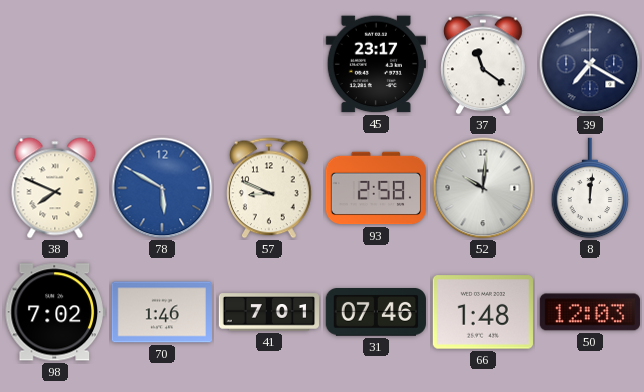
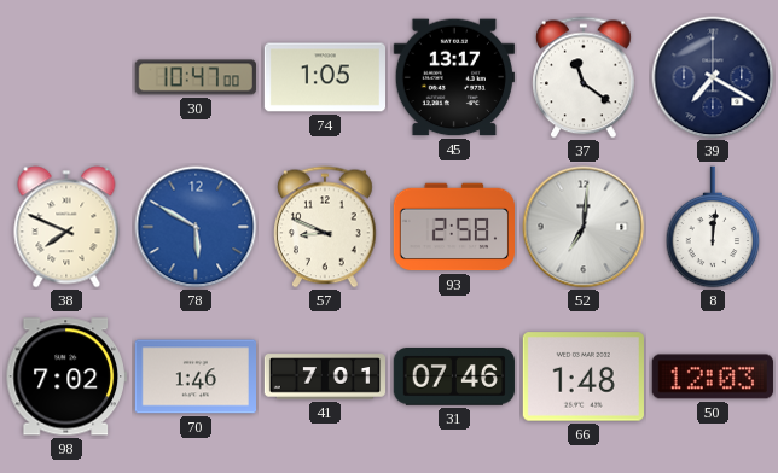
30: none -> 10:47
74: none -> 1:05
45: 23:17 -> 13:17
52: 10:01 -> 7:01
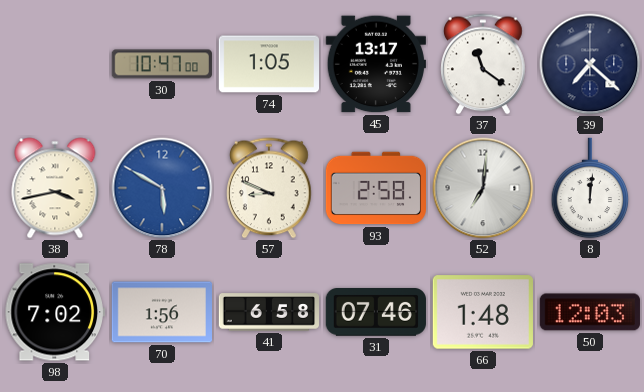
39: 7:20 -> 7:22
38: 7:49 -> 3:43
70: 1:46 -> 1:56
41: 7:01 -> 6:58
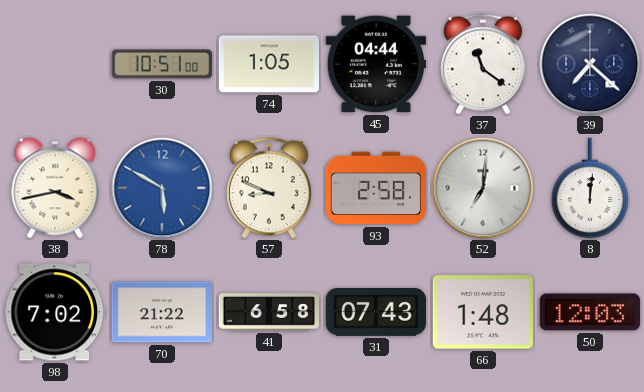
30: 10:47 -> 10:51
45: 13:17 -> 04:44
70: 1:56 -> 21:22
31: 07:46 -> 07:43
